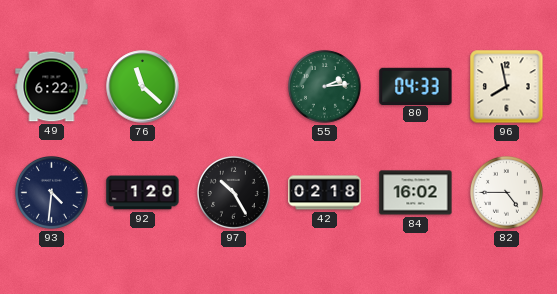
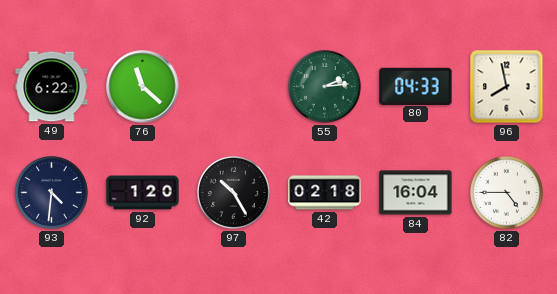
84: 16:02 -> 16:04
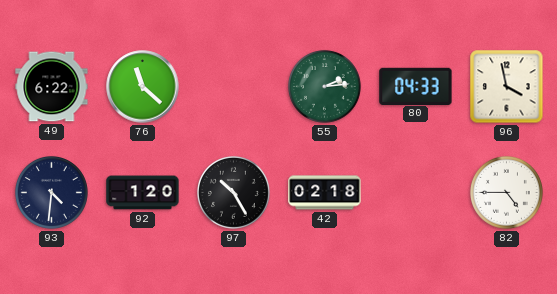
96: 7:58 -> 3:58
84: 16:04 -> none
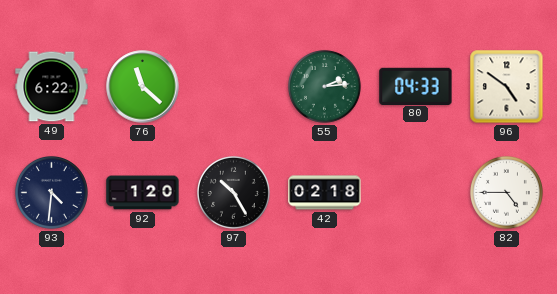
96: 3:58 -> 4:51
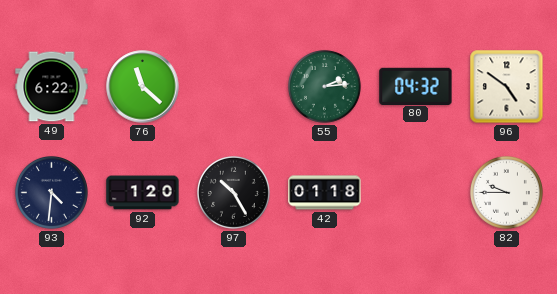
80: 04:33 -> 04:32
42: 02:18 -> 01:18
82: 4:45 -> 9:45
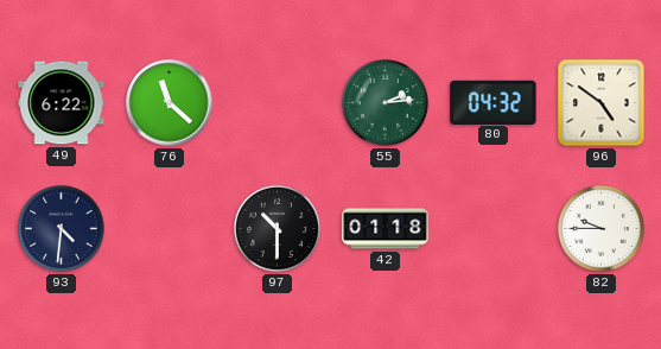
92: 1:20 -> none
97: 10:25 -> 10:30
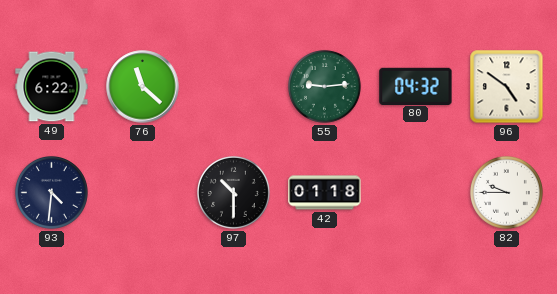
55: 2:14 -> 9:14
